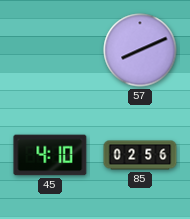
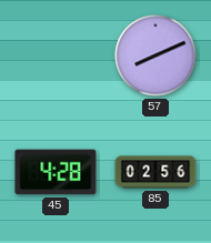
45: 4:10 -> 4:28
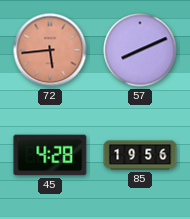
72: none -> 5:44
85: 02:56 -> 19:56
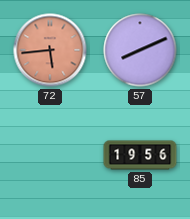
45: 4:28 -> none
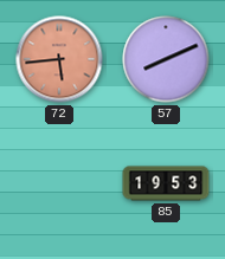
85: 19:56 -> 19:53
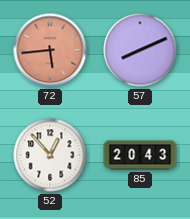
52: none -> 12:53
85: 19:53 -> 20:43
